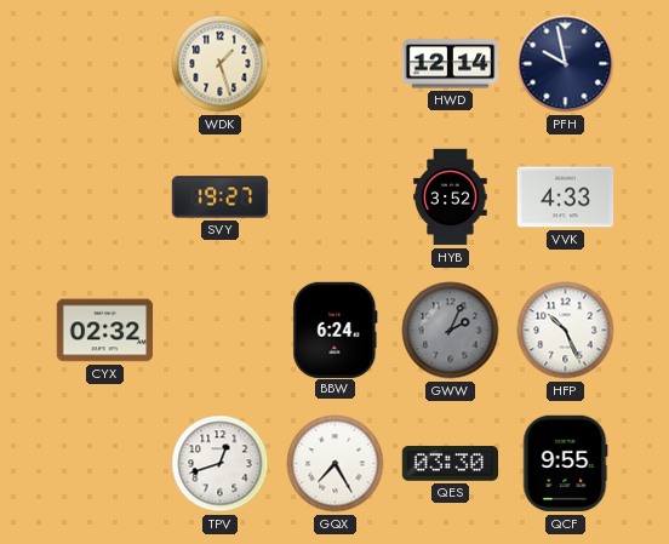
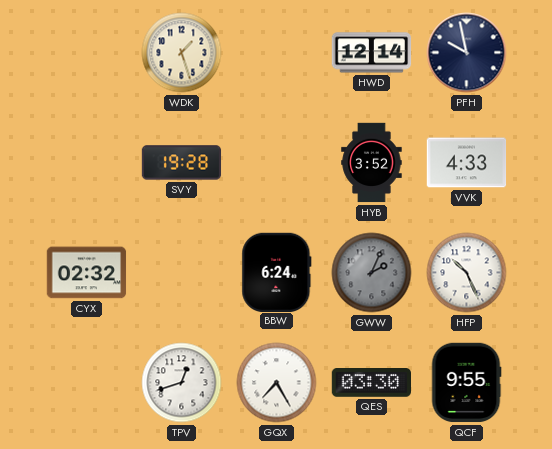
SVY: 19:27 -> 19:28
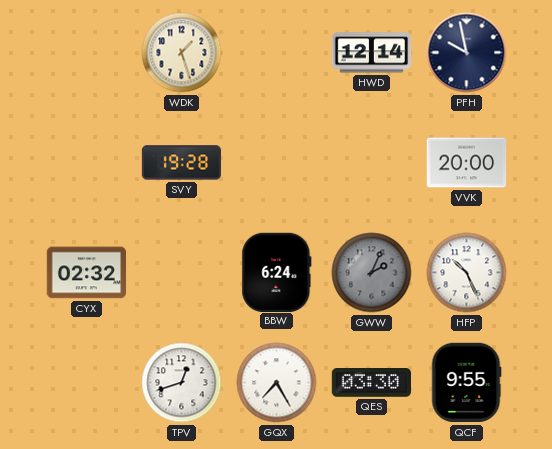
HYB: 3:52 -> none
VVK: 4:33 -> 20:00
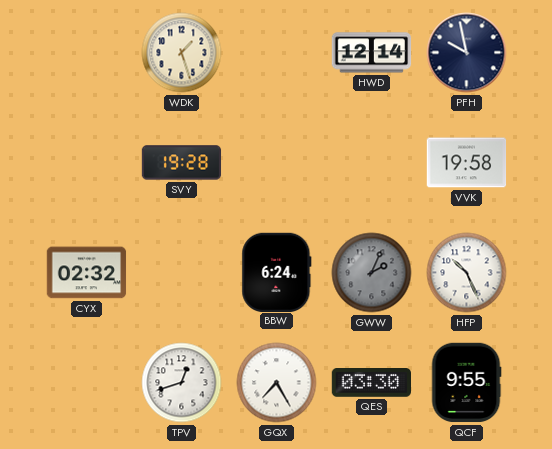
VVK: 20:00 -> 19:58
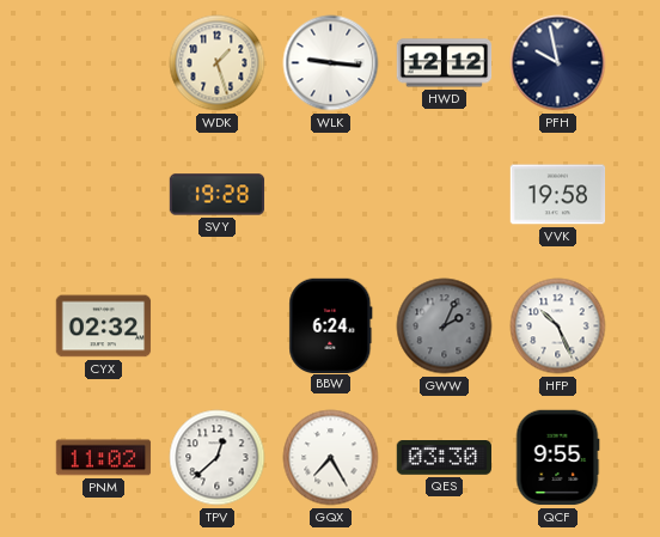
WLK: none -> 9:16
HWD: 12:14 -> 12:12
PNM: none -> 11:02
TPV: 12:42 -> 12:38
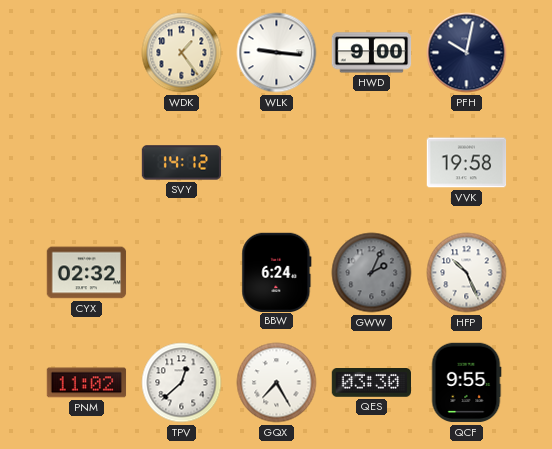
WDK: 1:27 -> 1:24
HWD: 12:12 -> 9:00
PFH: 9:58 -> 10:02
SVY: 19:28 -> 14:12
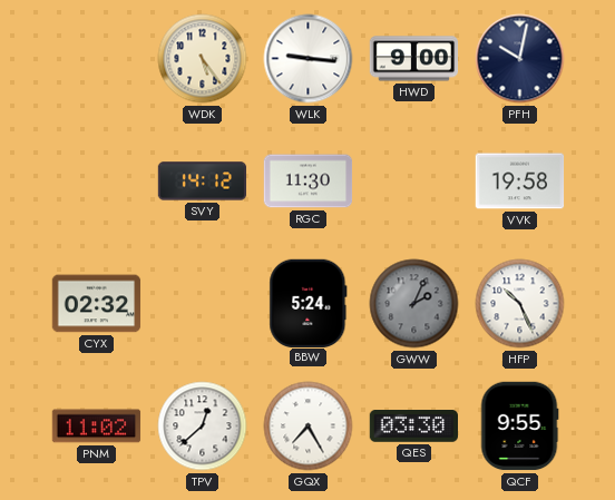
WDK: 1:24 -> 5:24
RGC: none -> 11:30
BBW: 6:24 -> 5:24
